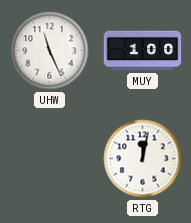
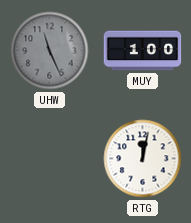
UHW dial: white -> grey
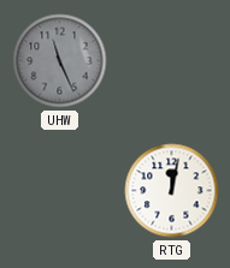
MUY: 1:00 -> none
